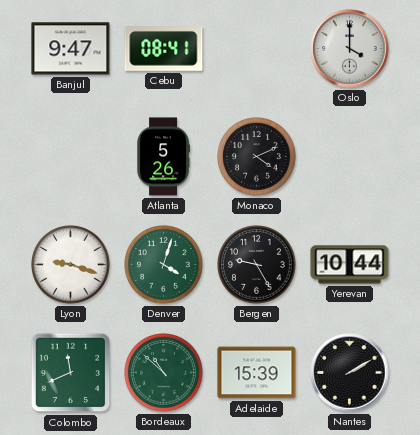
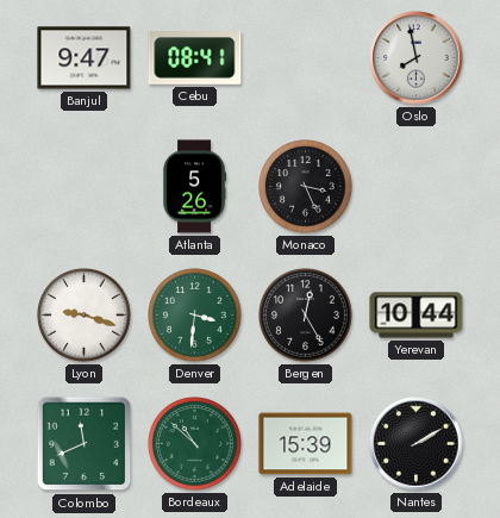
Oslo: 4:00 -> 7:58
Monaco: 4:11 -> 3:26
Denver: 4:03 -> 3:31
Bergen: 9:25 -> 12:25
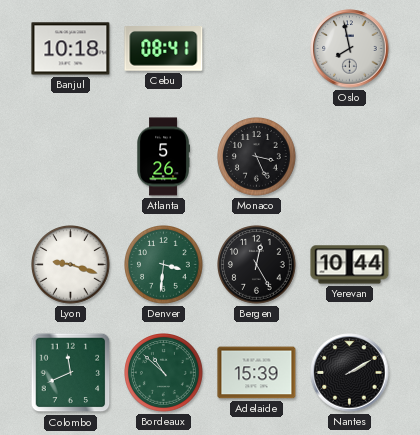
Banjul: 9:47 -> 10:18
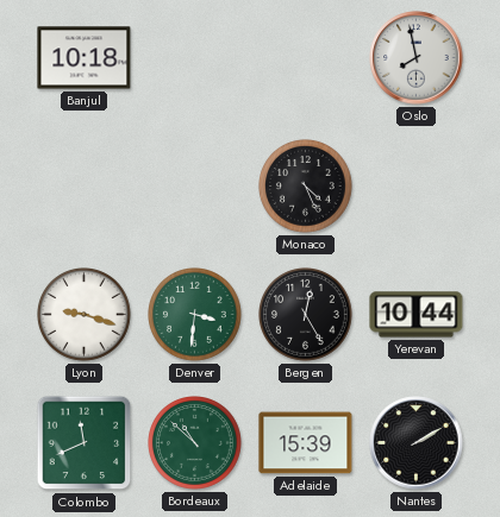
Cebu: 08:41 -> none
Atlanta: 5:26 -> none
Monaco: 3:26 -> 4:26
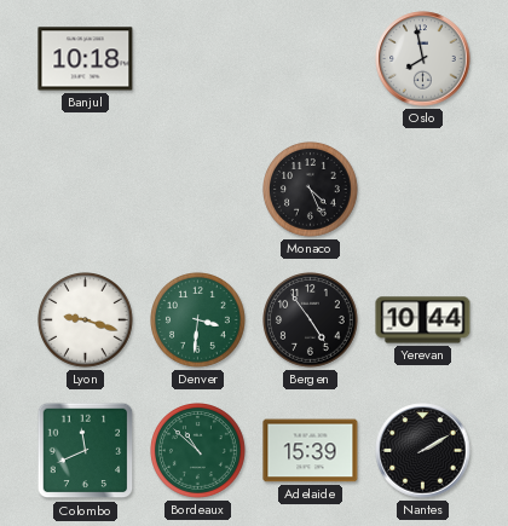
Bergen: 12:25 -> 4:54
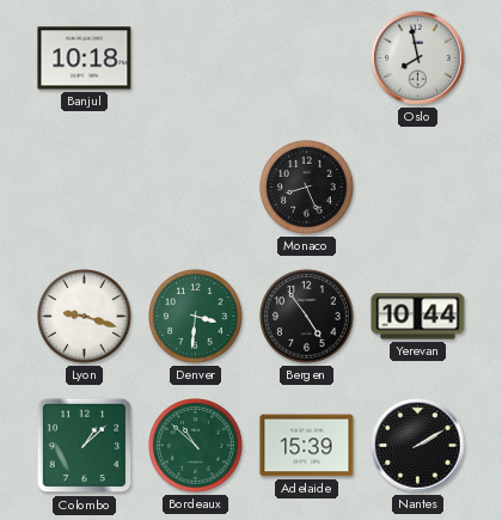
Monaco: 4:26 -> 8:26
Colombo: 11:41 -> 1:08
